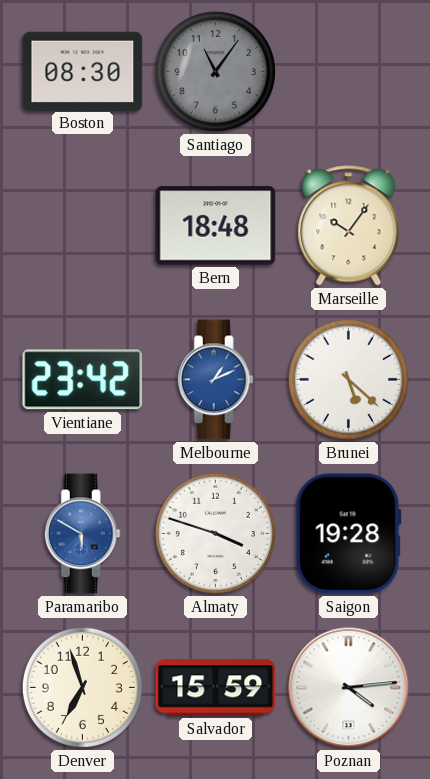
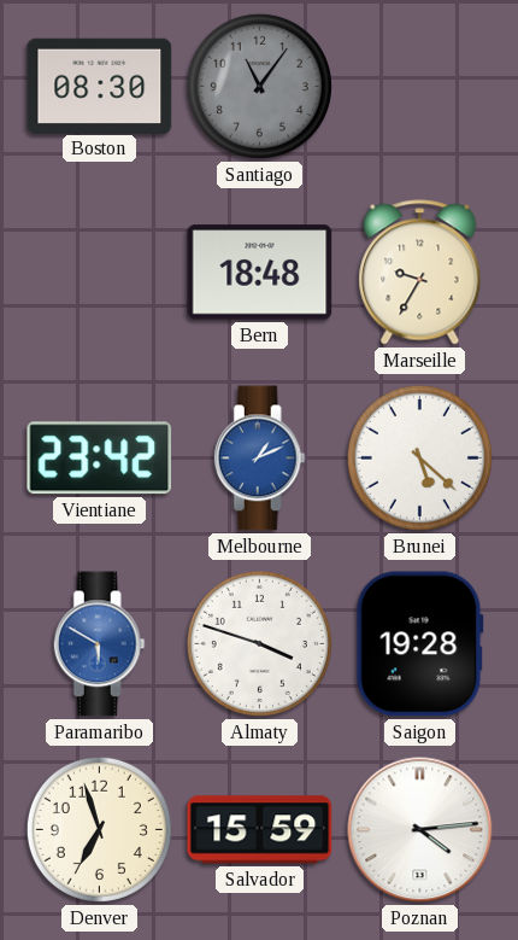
Marseille: 10:06 -> 9:35
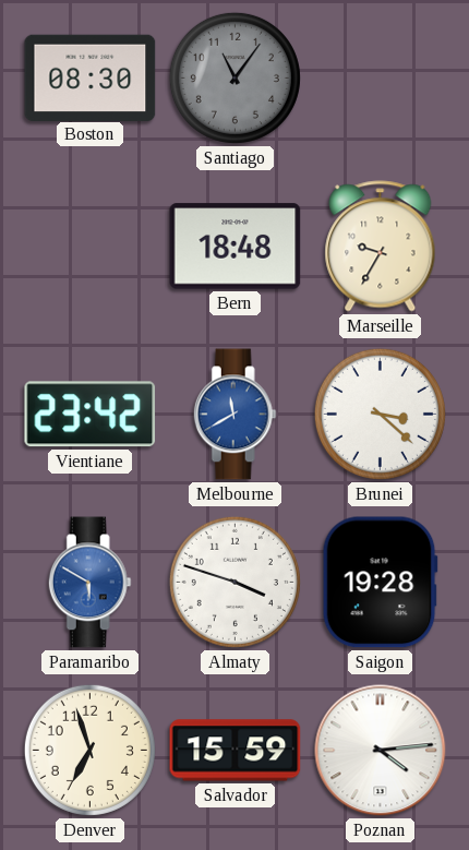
Melbourne: 1:11 -> 11:40
Brunei: 5:22 -> 3:22
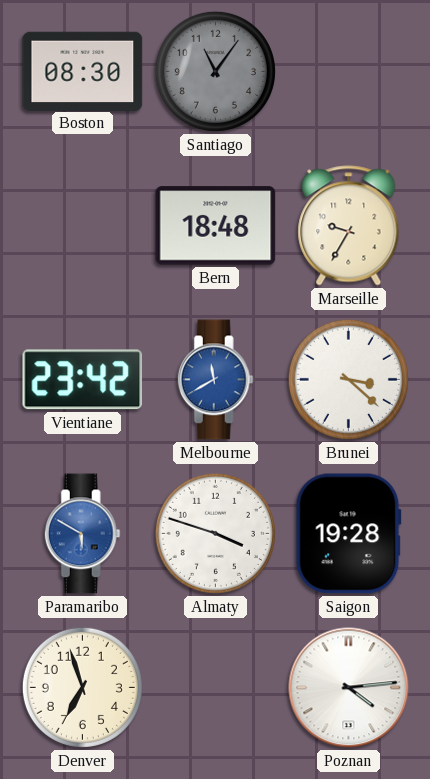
Salvador: 15:59 -> none
